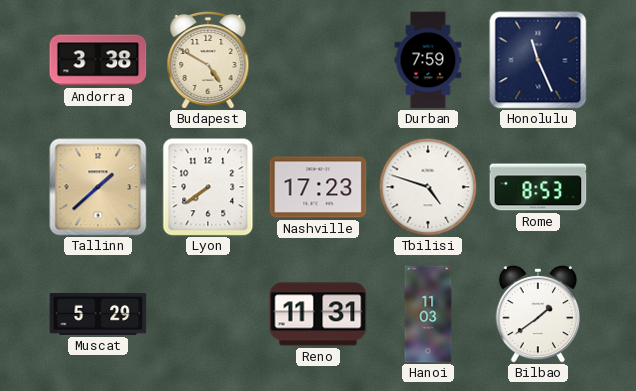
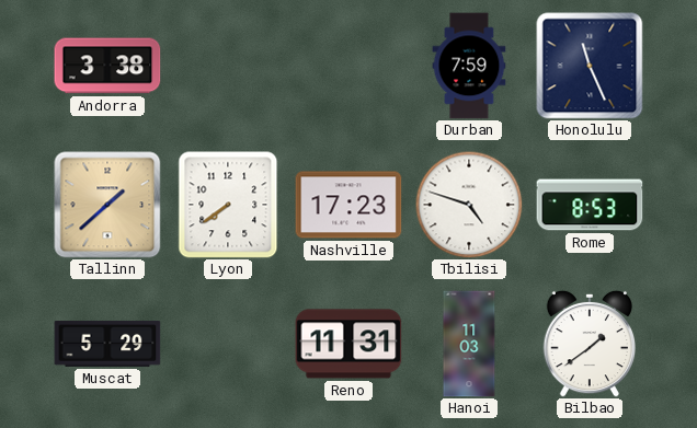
Budapest: 4:50 -> none
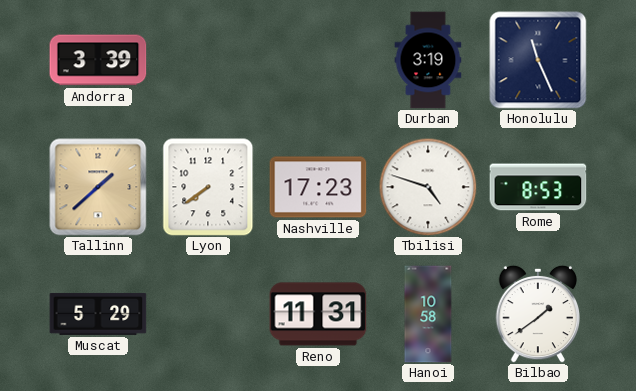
Andorra: 3:38 -> 3:39
Durban: 7:59 -> 3:19
Hanoi: 11:03 -> 10:58
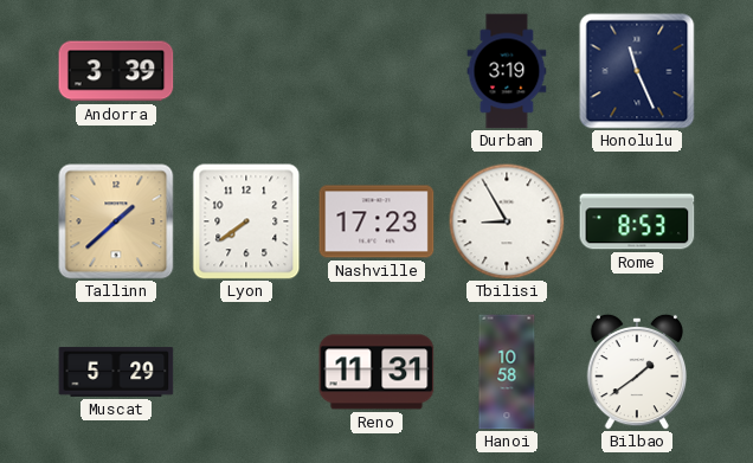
Tbilisi: 4:48 -> 8:55
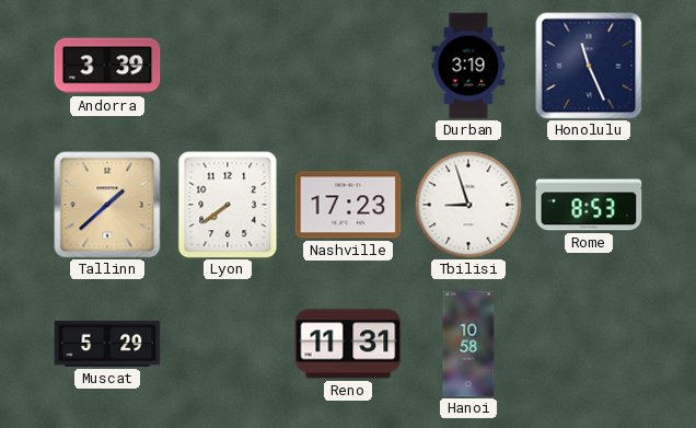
Tbilisi: 8:55 -> 8:57
Bilbao: 1:39 -> none
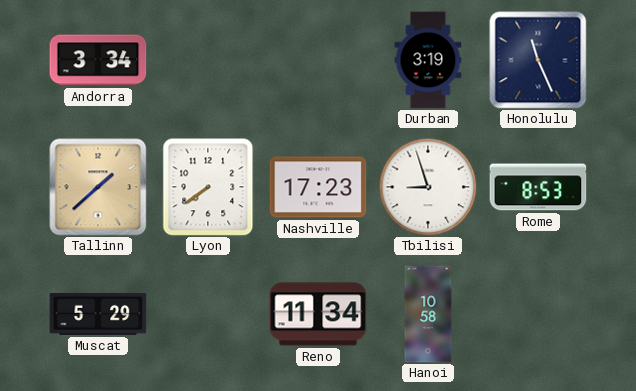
Andorra: 3:39 -> 3:34
Reno: 11:31 -> 11:34
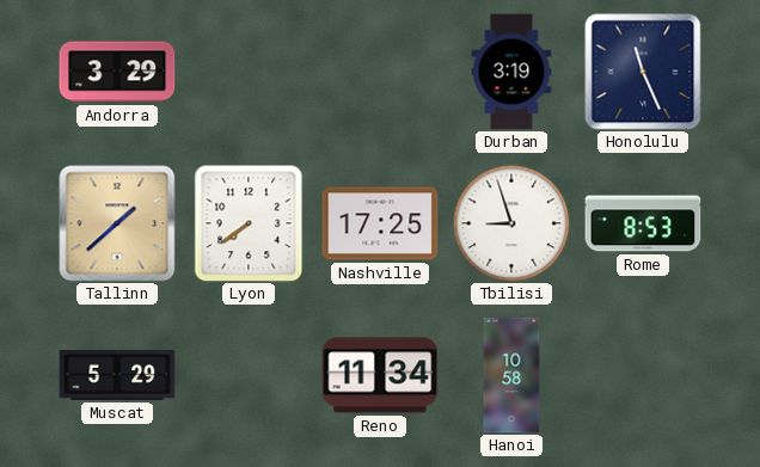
Andorra: 3:34 -> 3:29
Nashville: 17:23 -> 17:25
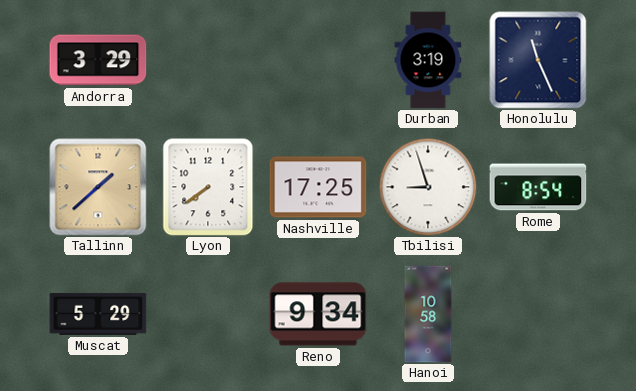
Rome: 8:53 -> 8:54
Reno: 11:34 -> 9:34
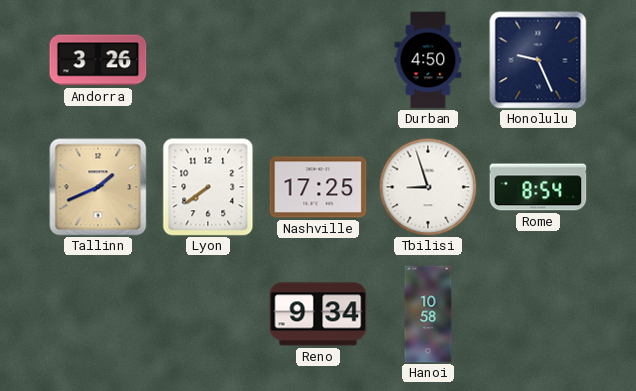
Andorra: 3:29 -> 3:26
Durban: 3:19 -> 4:50
Honolulu: 11:26 -> 9:26
Tallinn: 1:38 -> 1:41
Muscat: 5:29 -> none
